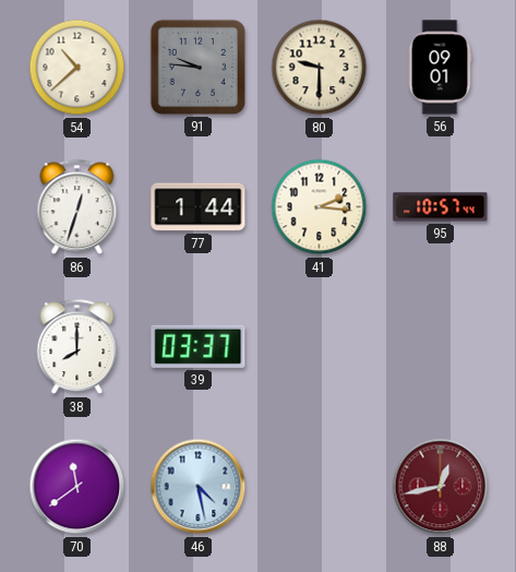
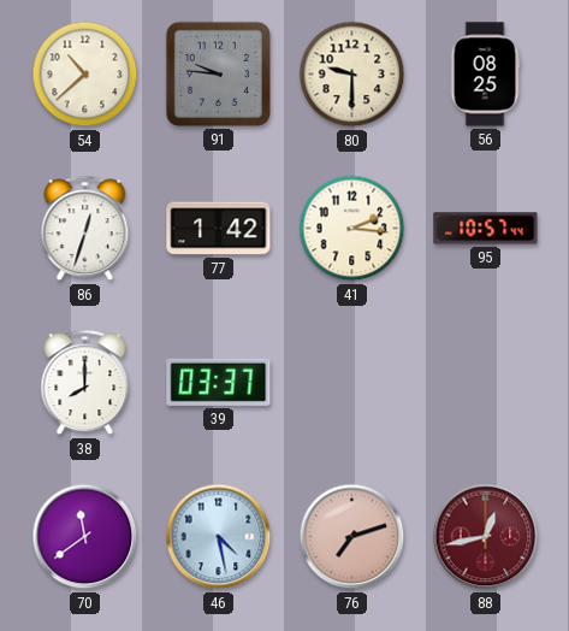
56: 09:01 -> 08:25
77: 1:44 -> 1:42
76: none -> 7:12
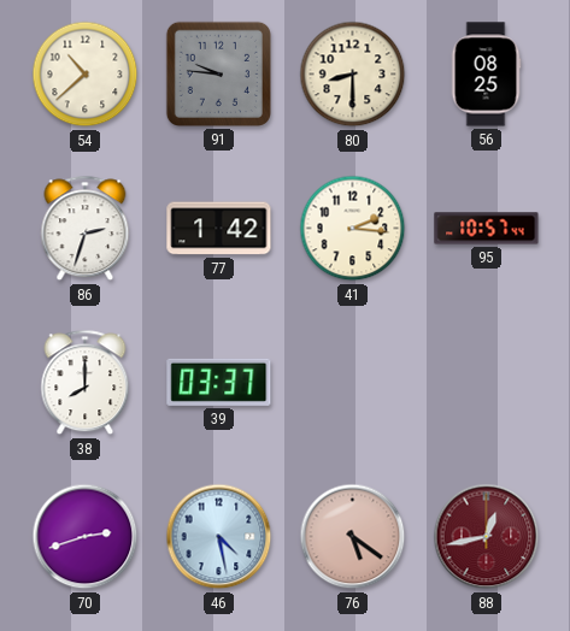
80: 9:30 -> 8:30
86: 12:33 -> 2:33
70: 11:39 -> 2:42
76: 7:12 -> 5:21
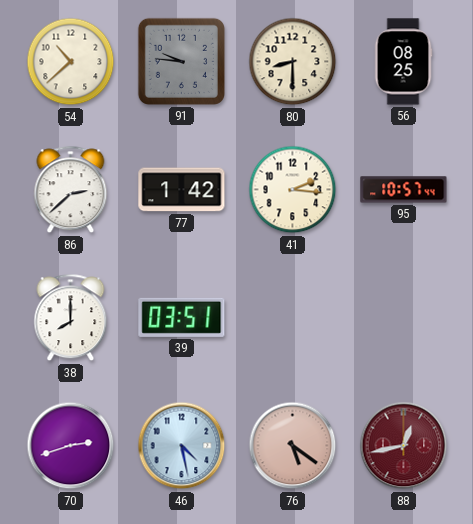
86: 2:33 -> 2:38
39: 03:37 -> 03:51
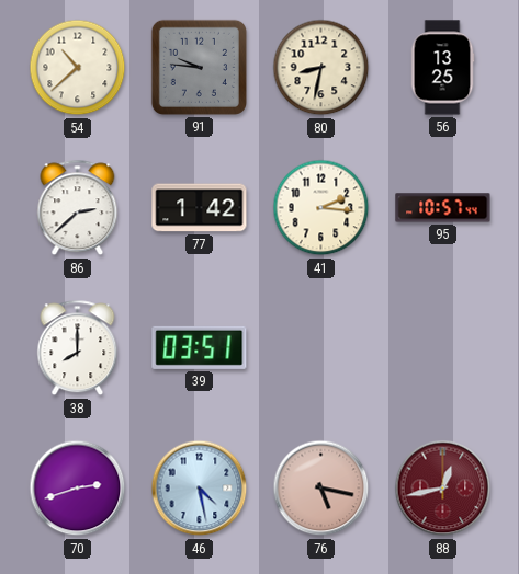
80: 8:30 -> 8:32
56: 08:25 -> 13:25
76: 5:21 -> 5:17
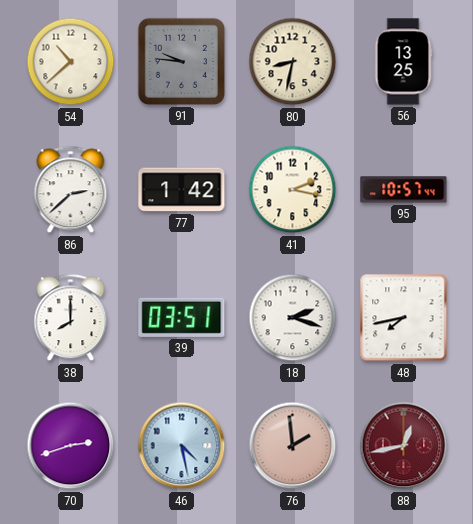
41: 2:16 -> 2:17
18: none -> 2:18
48: none -> 7:43
76: 5:17 -> 1:59
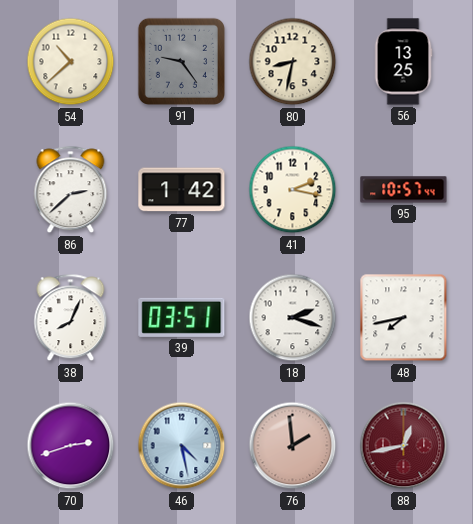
91: 9:46 -> 9:24
38: 8:00 -> 8:04
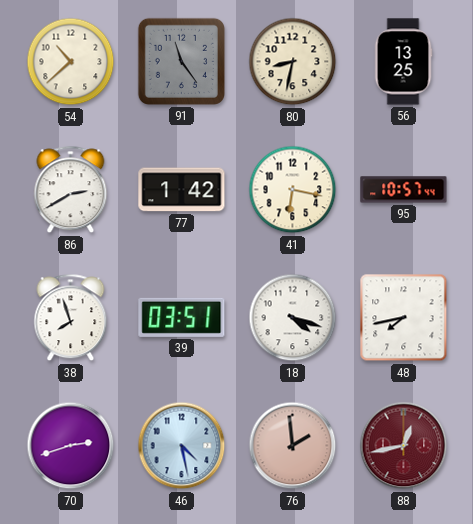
91: 9:24 -> 11:24
86: 2:38 -> 2:40
41: 2:17 -> 6:17
38: 8:04 -> 7:57
18: 2:18 -> 4:18
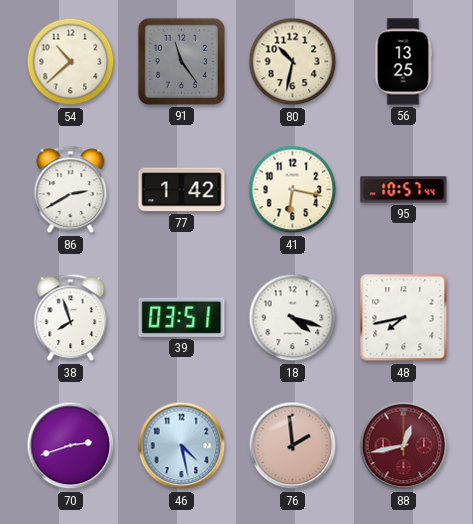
80: 8:32 -> 10:32
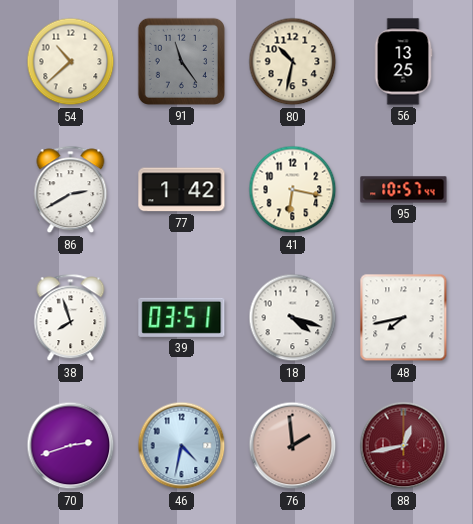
46: 4:28 -> 4:32
